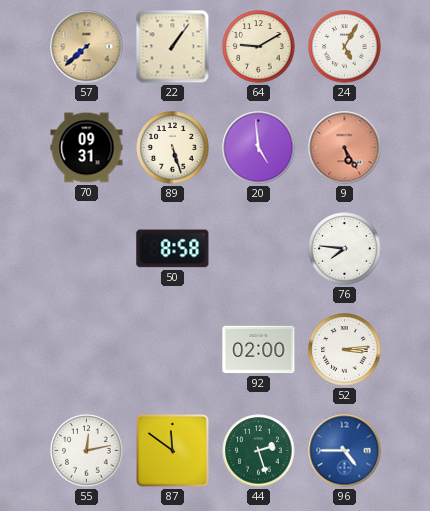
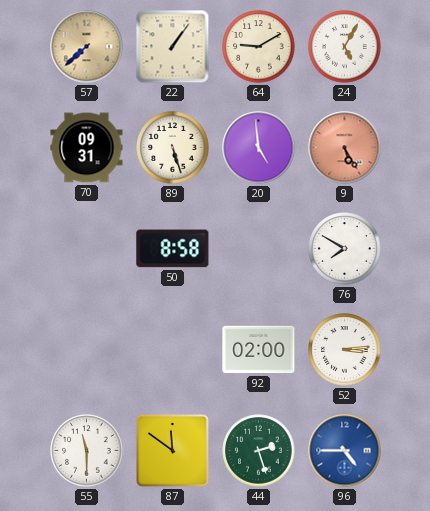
76: 7:46 -> 7:50
55: 12:13 -> 11:30
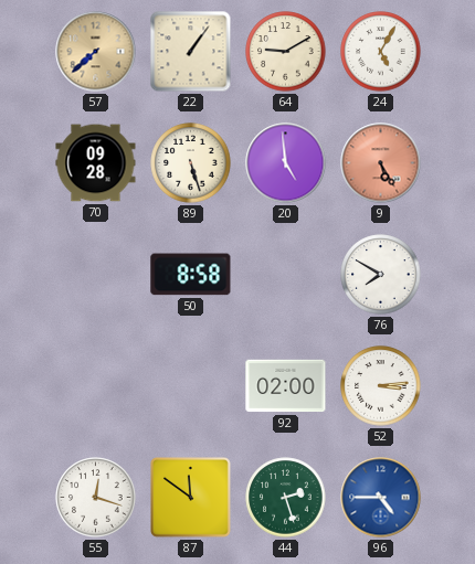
70: 09:31 -> 09:28
55: 11:30 -> 12:18
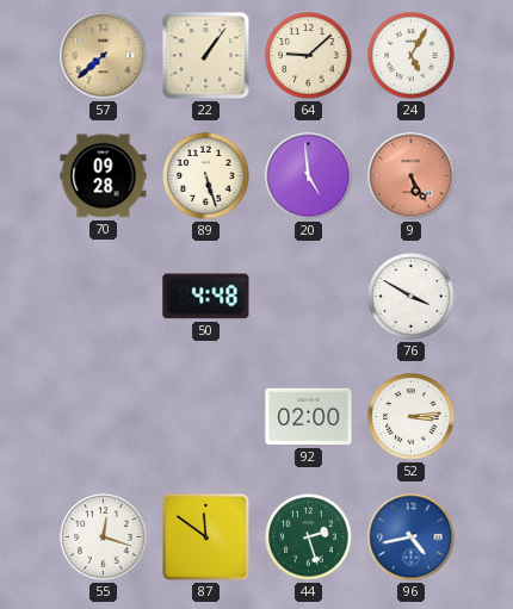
64: 9:10 -> 9:08
50: 8:58 -> 4:48
76: 7:50 -> 3:50
96: 4:45 -> 4:43
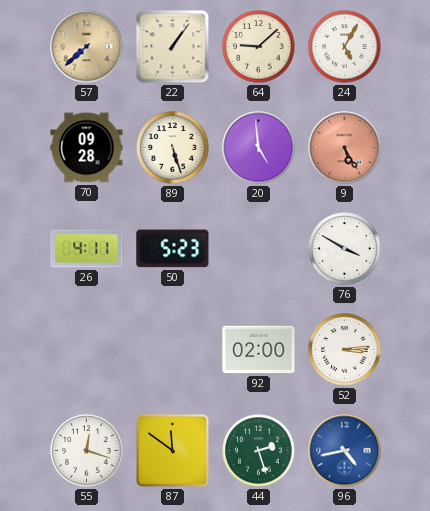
26: none -> 4:11
50: 4:48 -> 5:23
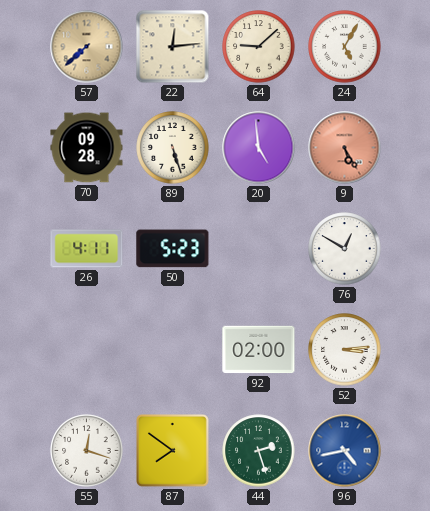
22: 1:06 -> 12:14
76: 3:50 -> 12:50
87: 11:51 -> 7:51
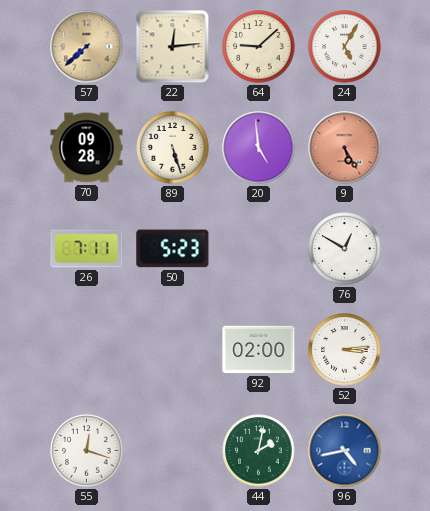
26: 4:11 -> 7:11
87: 7:51 -> none
44: 2:27 -> 2:02
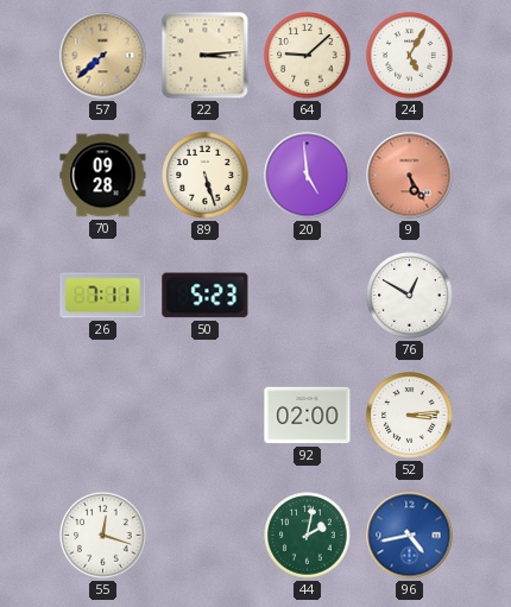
22: 12:14 -> 3:14
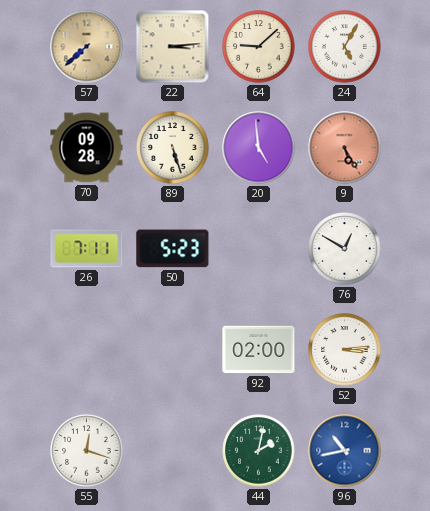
96: 4:43 -> 10:43
